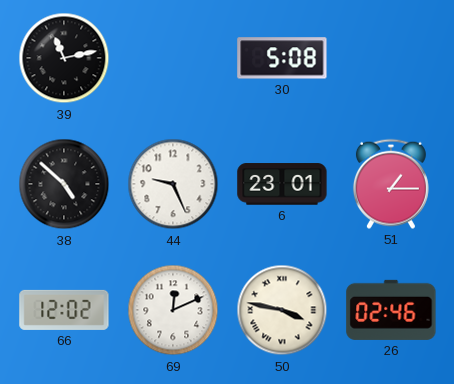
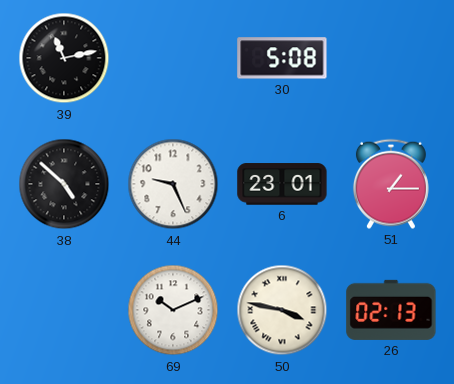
66: 12:02 -> none
69: 12:11 -> 10:11
26: 02:46 -> 02:13
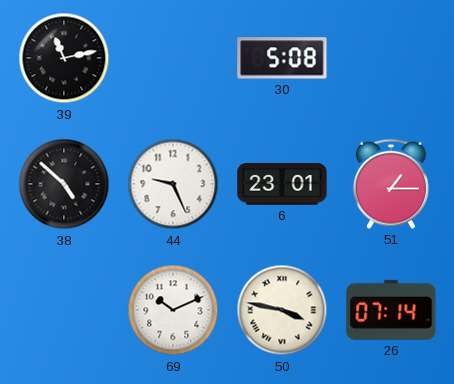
26: 02:13 -> 07:14
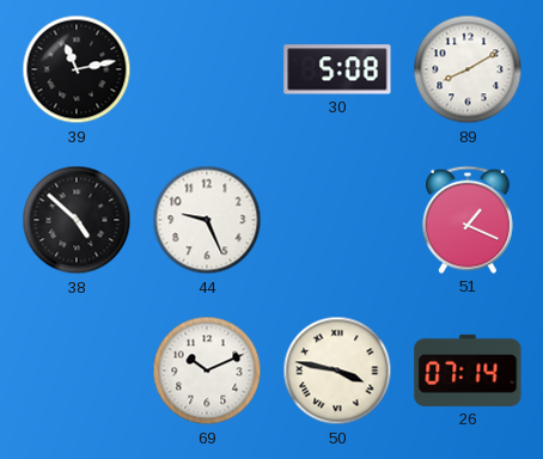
89: none -> 8:10
6: 23:01 -> none
51: 1:15 -> 1:19
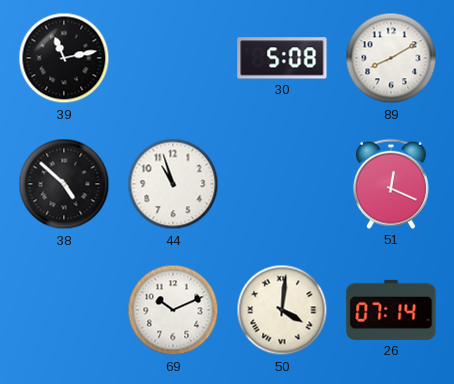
44: 9:26 -> 10:57
51: 1:19 -> 12:19
50: 3:47 -> 4:01
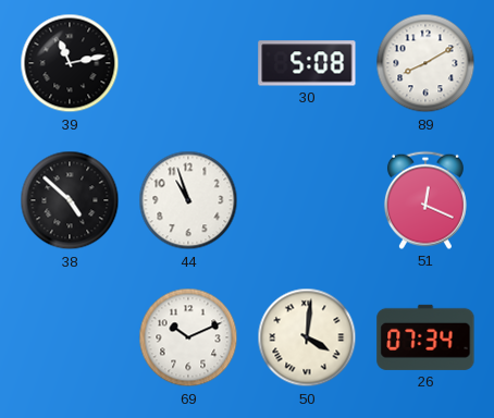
26: 07:14 -> 07:34
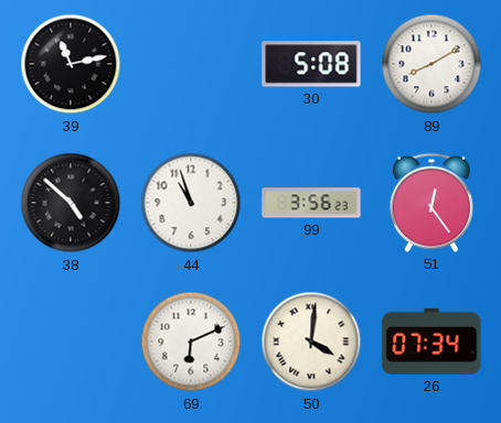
99: none -> 3:56
51: 12:19 -> 12:24
69: 10:11 -> 6:11
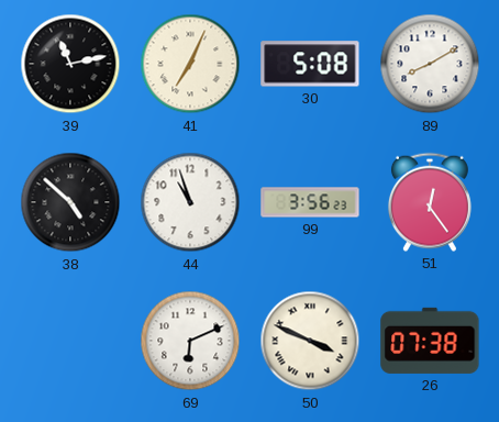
41: none -> 7:04
50: 4:01 -> 3:49
26: 07:34 -> 07:38
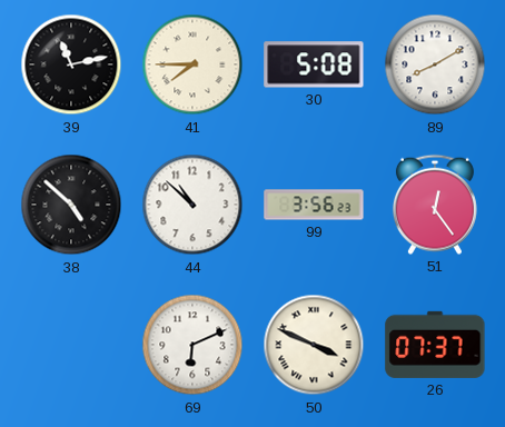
41: 7:04 -> 7:45
44: 10:57 -> 10:52
26: 07:38 -> 07:37
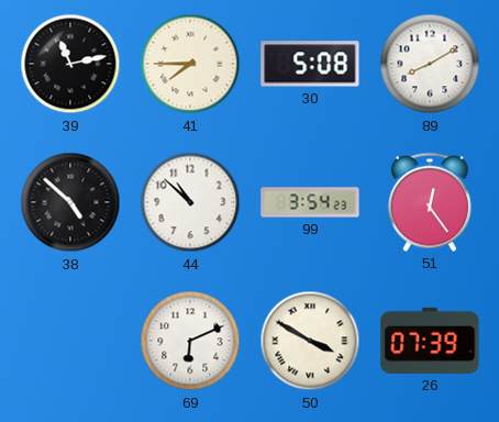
99: 3:56 -> 3:54
50: 3:49 -> 3:50
26: 07:37 -> 07:39
